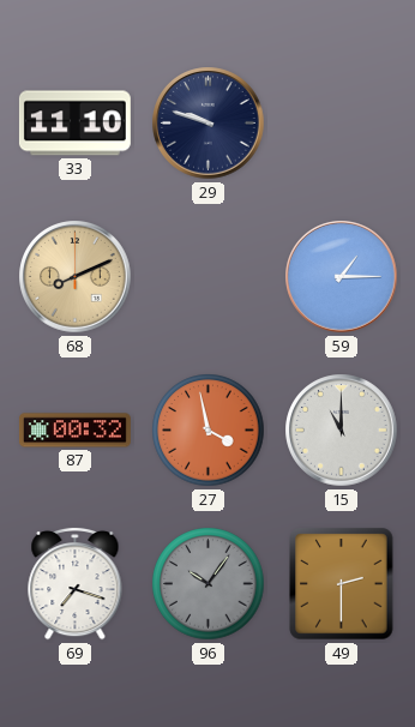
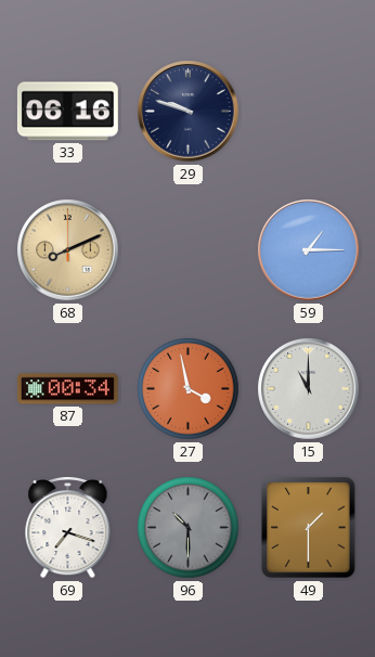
33: 11:10 -> 06:16
87: 00:32 -> 00:34
96: 10:06 -> 10:30
49: 2:30 -> 1:30
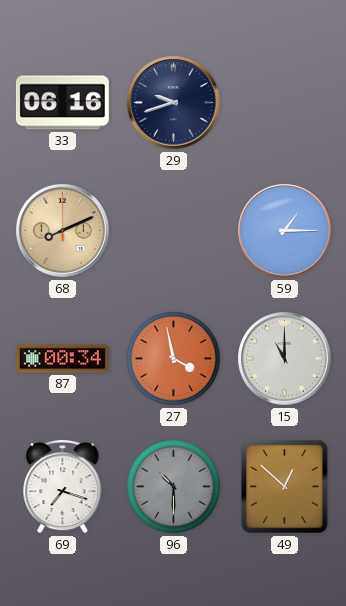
29: 9:48 -> 9:42
49: 1:30 -> 12:52
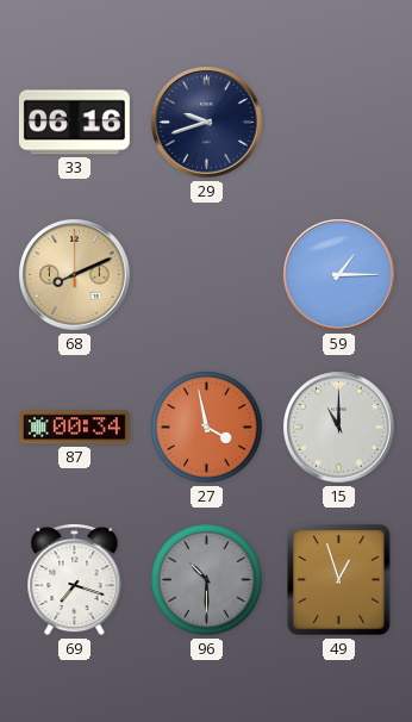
49: 12:52 -> 12:57
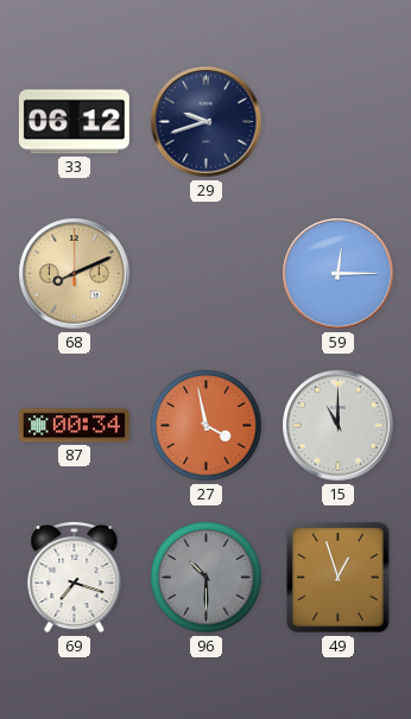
33: 06:16 -> 06:12
59: 1:15 -> 12:15
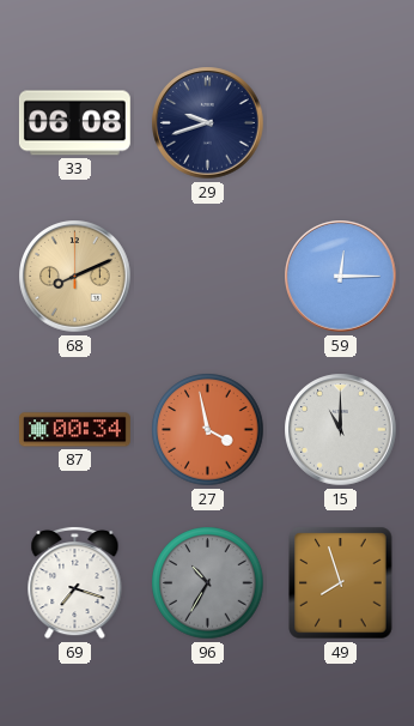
33: 06:12 -> 06:08
96: 10:30 -> 10:35
49: 12:57 -> 7:57
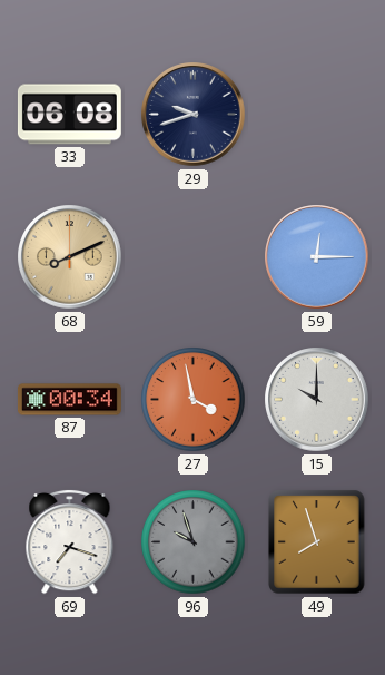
15: 11:00 -> 10:00
96: 10:35 -> 9:57
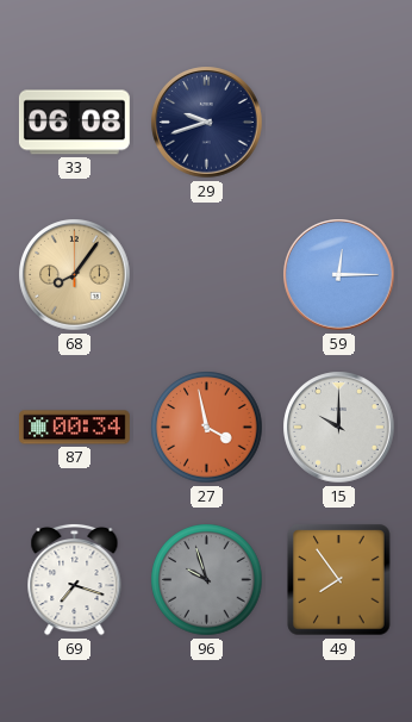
68: 8:11 -> 8:06
49: 7:57 -> 7:54
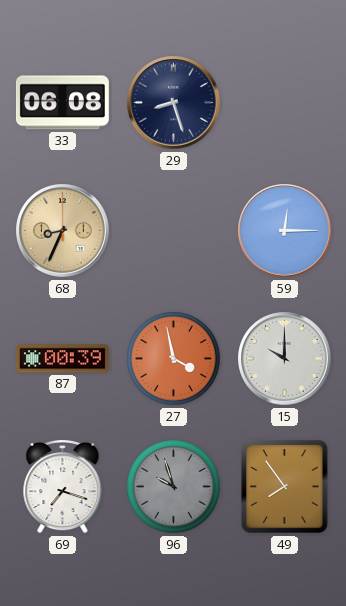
29: 9:42 -> 8:27
68: 8:06 -> 8:34
87: 00:34 -> 00:39
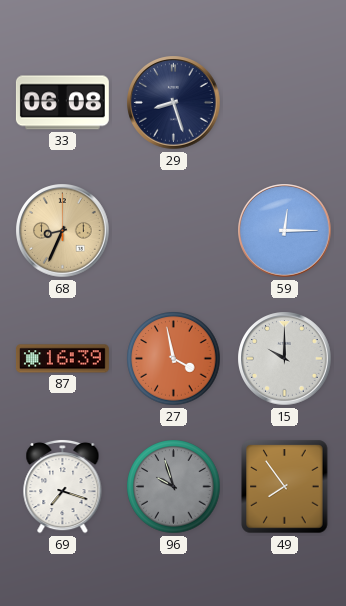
87: 00:39 -> 16:39
